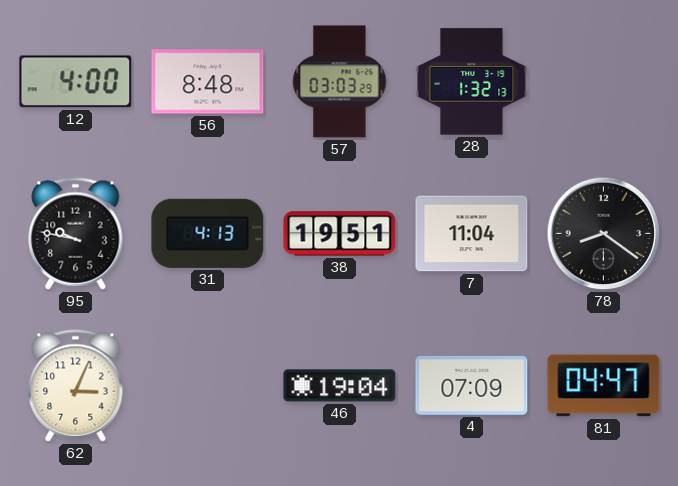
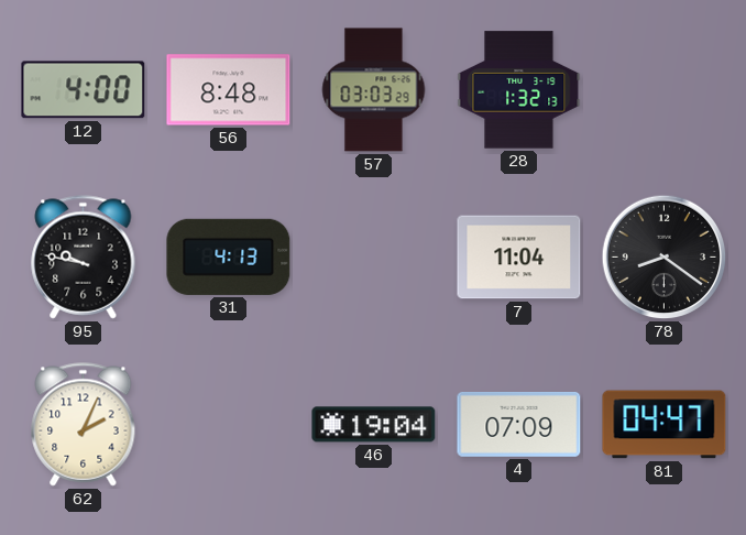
38: 19:51 -> none
62: 3:04 -> 2:04
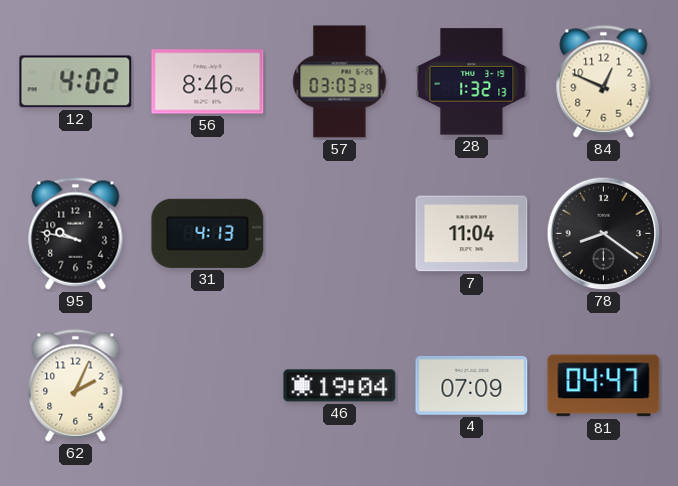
12: 4:00 -> 4:02
56: 8:48 -> 8:46
84: none -> 12:49
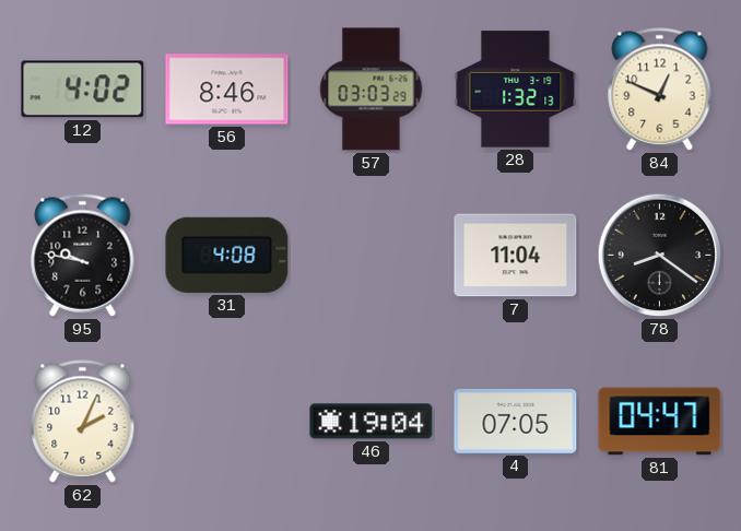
31: 4:13 -> 4:08
4: 07:09 -> 07:05
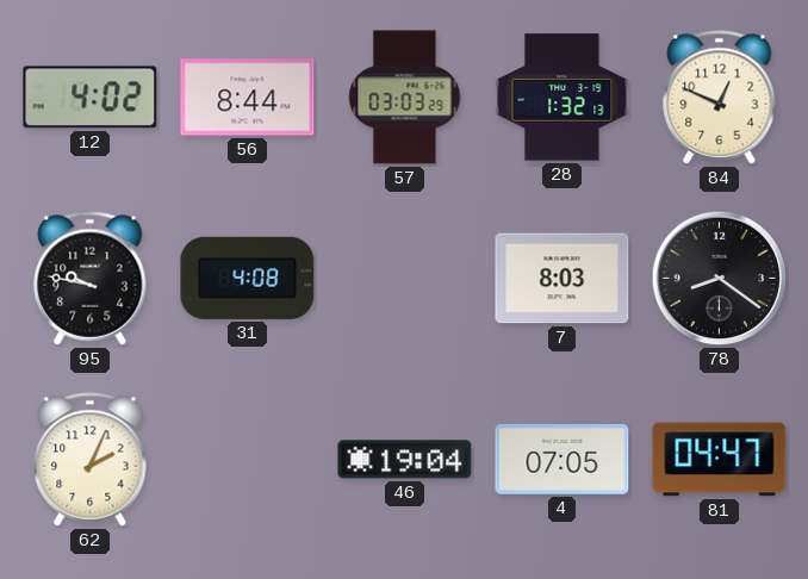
56: 8:46 -> 8:44
7: 11:04 -> 8:03
